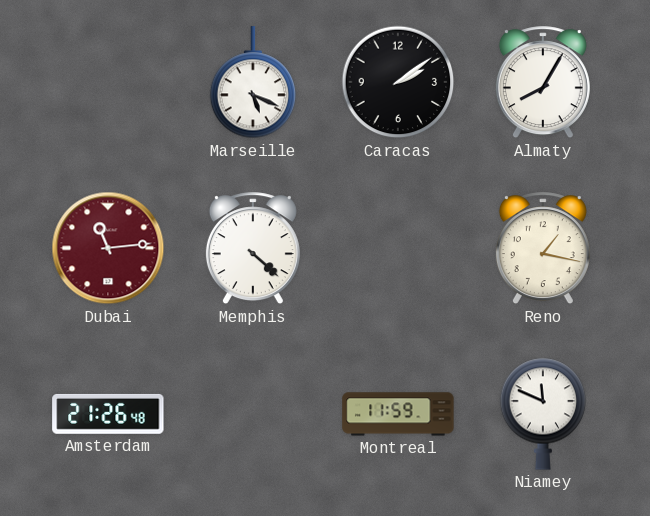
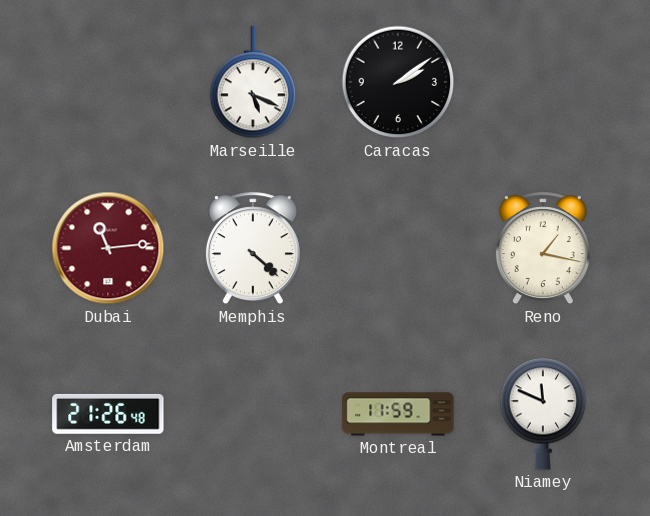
Almaty: 8:05 -> none
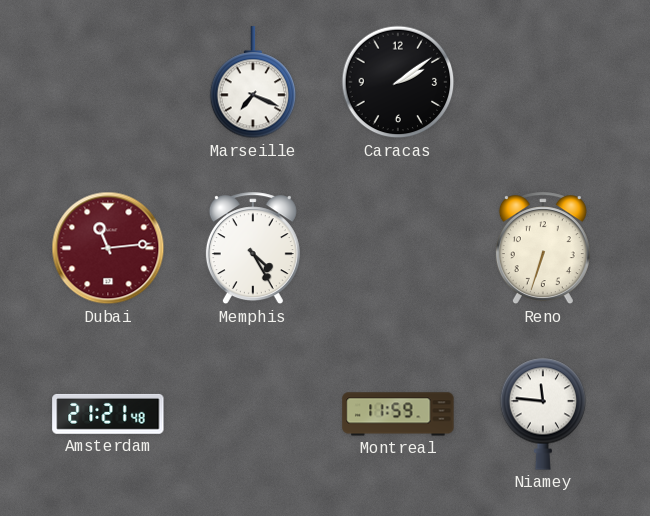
Marseille: 5:19 -> 7:19
Memphis: 4:22 -> 4:25
Reno: 1:17 -> 6:33
Amsterdam: 21:26 -> 21:21
Niamey: 11:49 -> 11:46
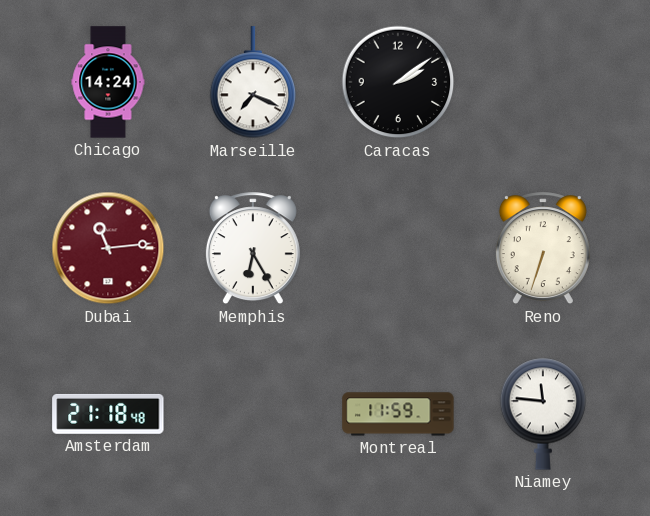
Chicago: none -> 14:24
Memphis: 4:25 -> 6:25
Amsterdam: 21:21 -> 21:18
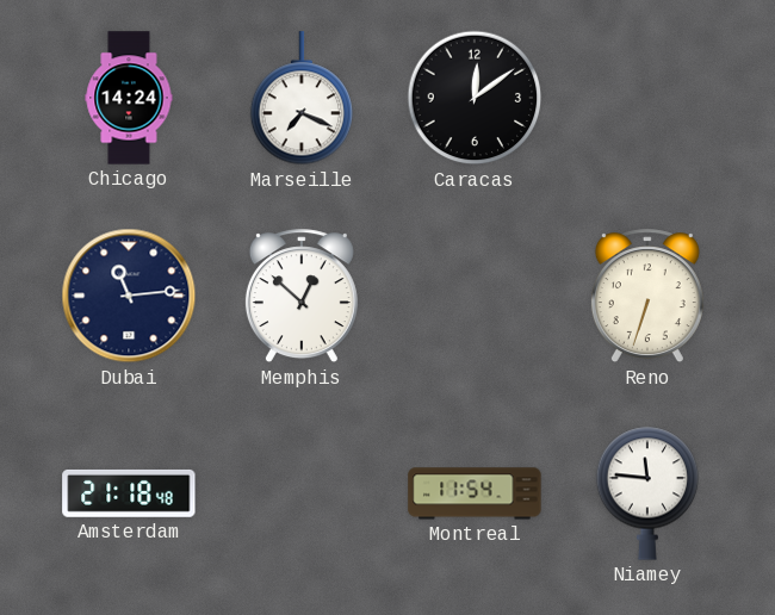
Caracas: 2:09 -> 12:09
Dubai dial: burgundy -> navy
Memphis: 6:25 -> 12:52
Montreal: 11:59 -> 11:54
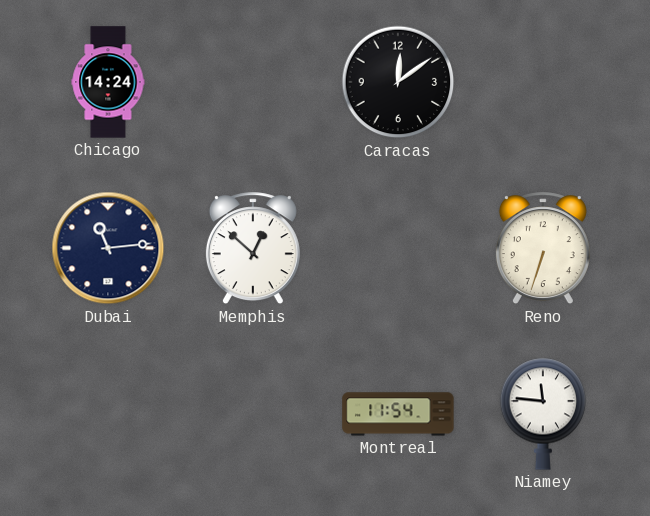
Marseille: 7:19 -> none
Amsterdam: 21:18 -> none
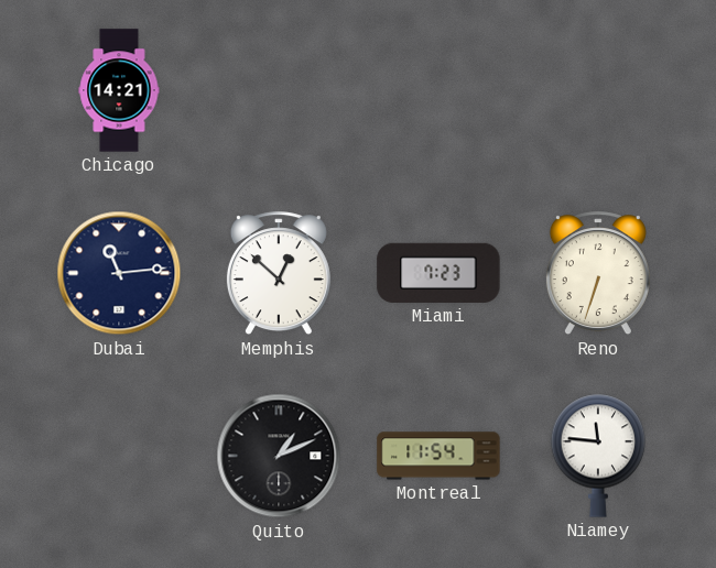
Chicago: 14:24 -> 14:21
Caracas: 12:09 -> none
Miami: none -> 7:23
Quito: none -> 1:11
